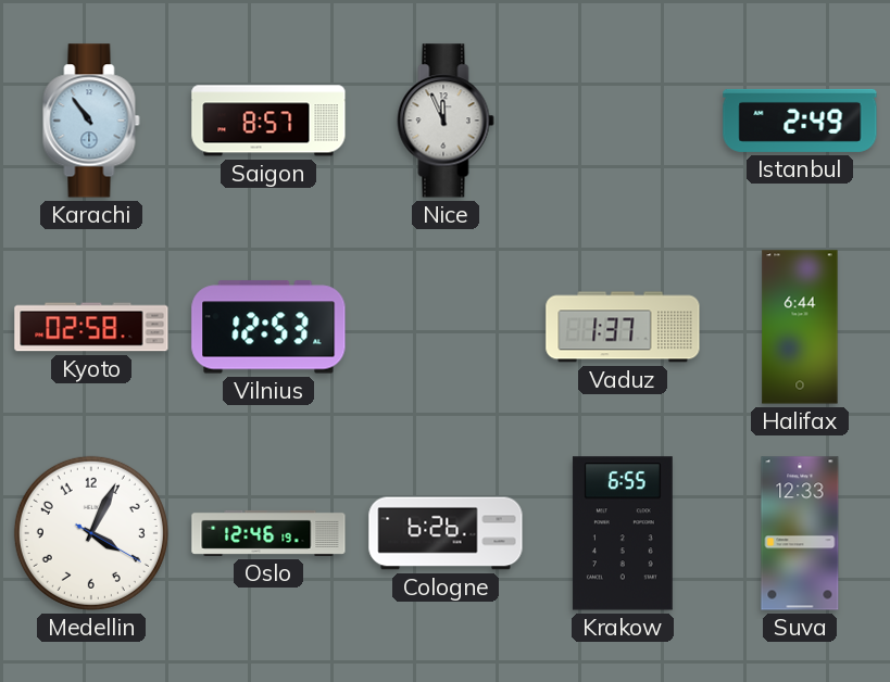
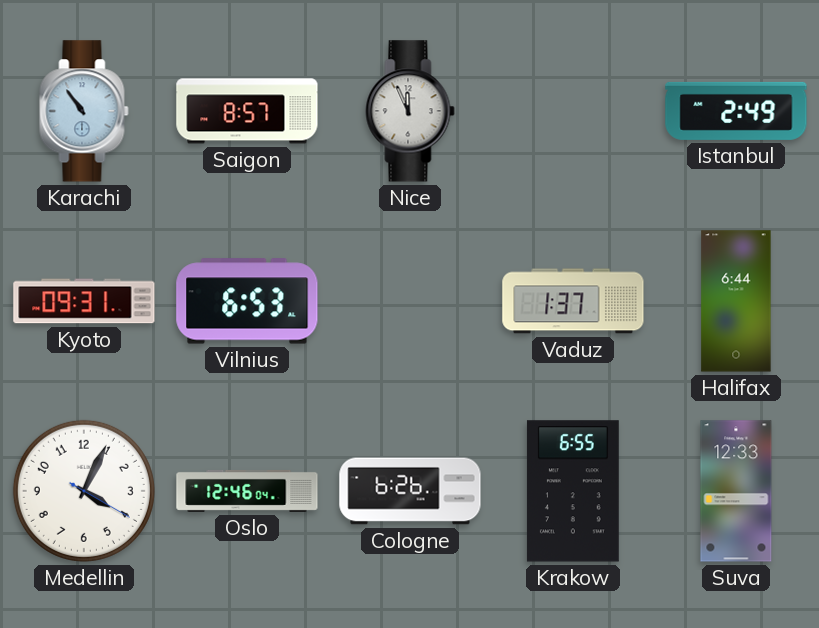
Kyoto: 02:58 -> 09:31
Vilnius: 12:53 -> 6:53
Oslo: 12:46:19 -> 12:46:04
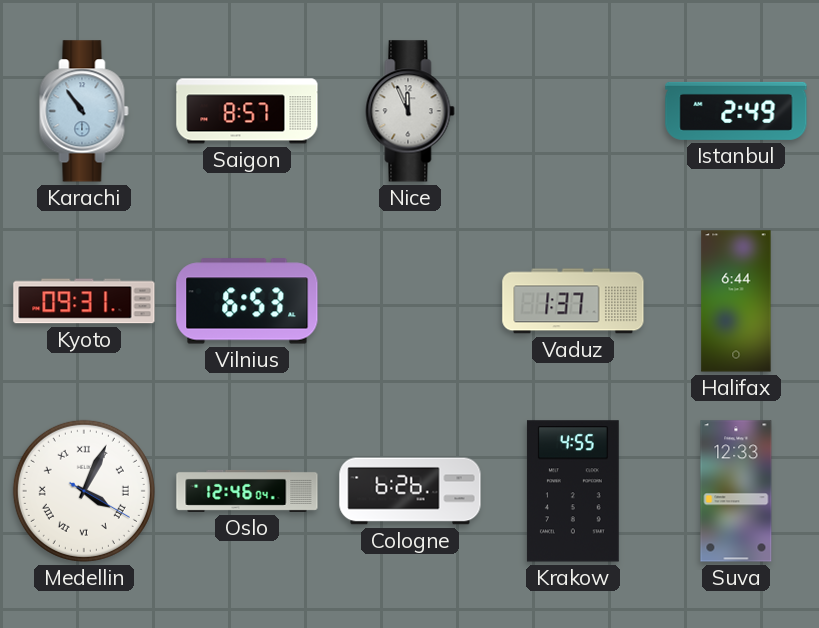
Medellin numerals: Arabic -> Roman
Krakow: 6:55 -> 4:55
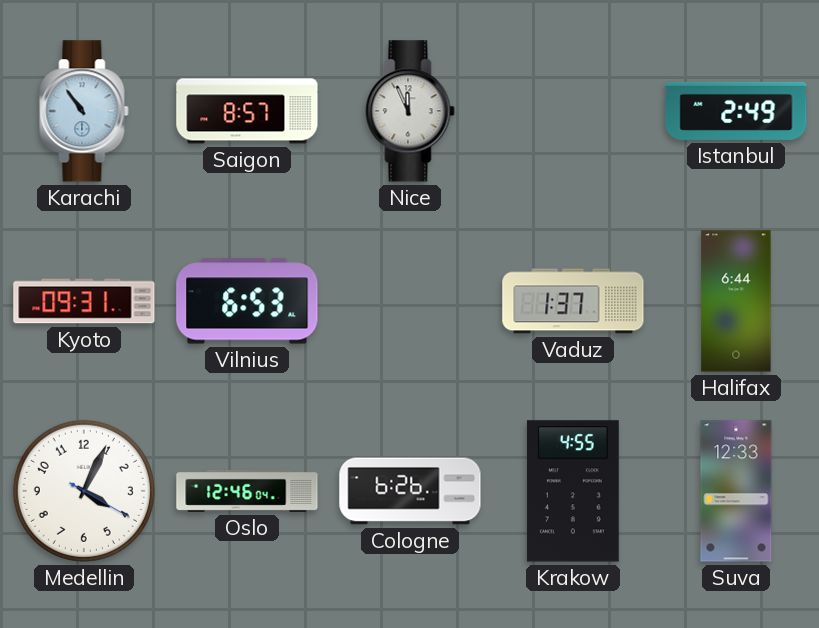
Medellin numerals: Roman -> Arabic
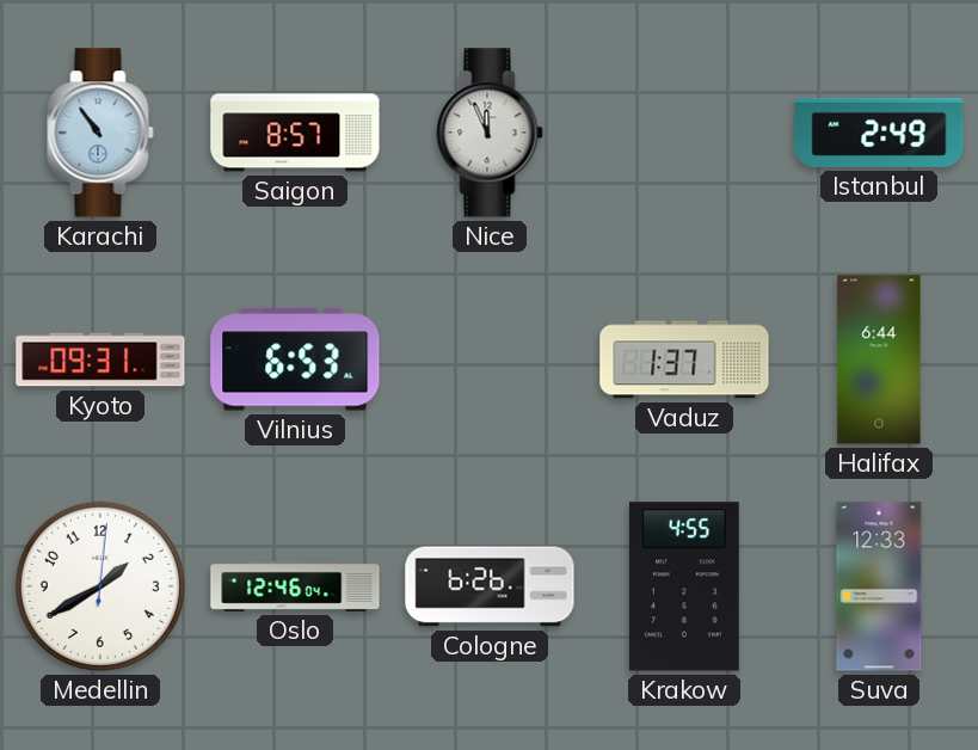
Medellin: 4:04 -> 1:40
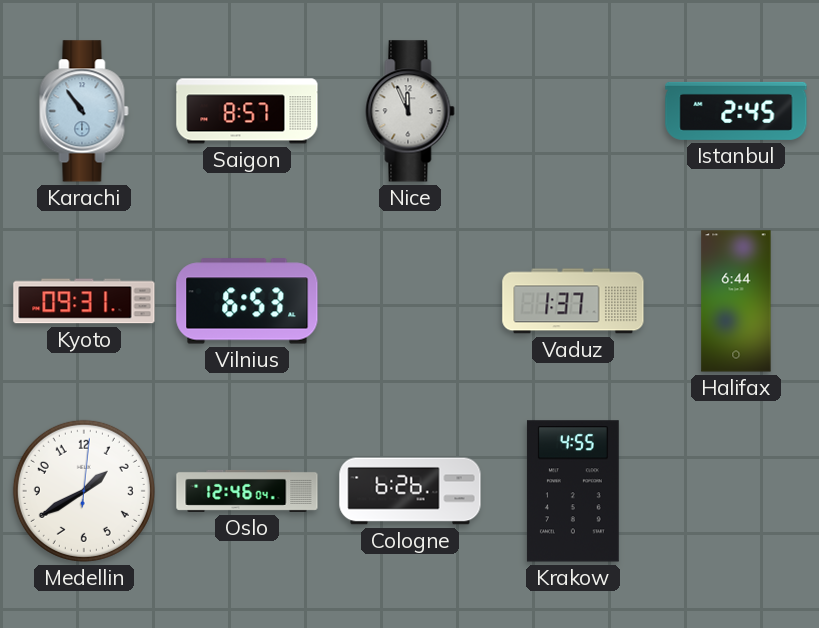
Istanbul: 2:49 -> 2:45
Suva: 12:33 -> none
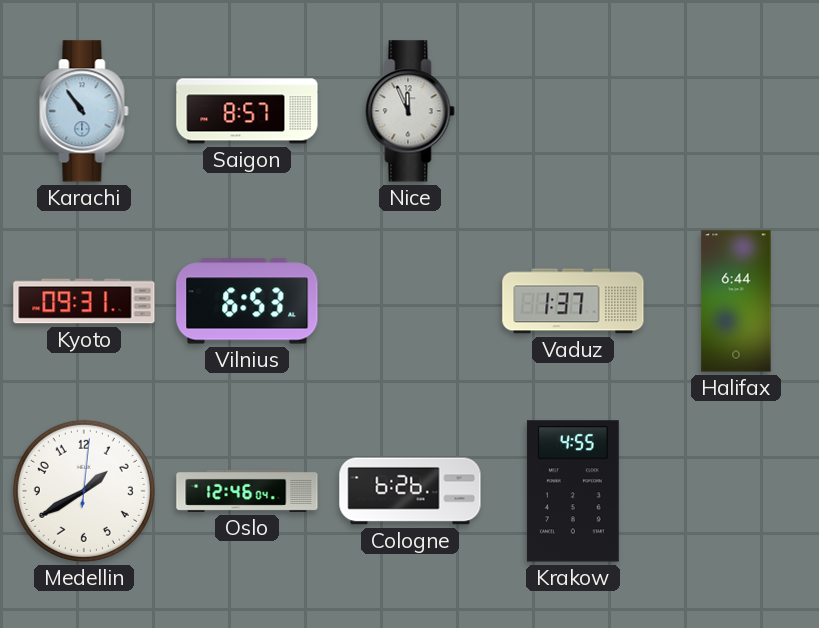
Istanbul: 2:45 -> none
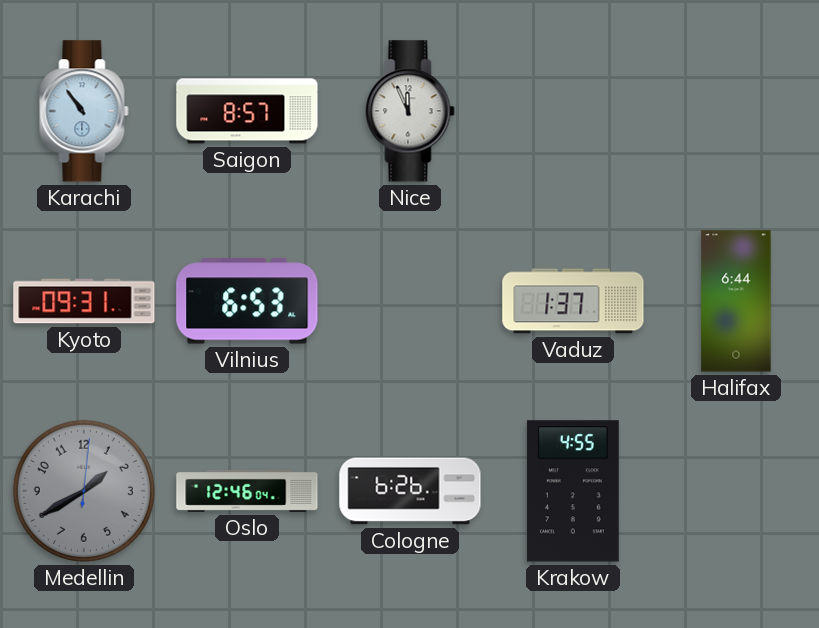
Medellin dial: white -> grey
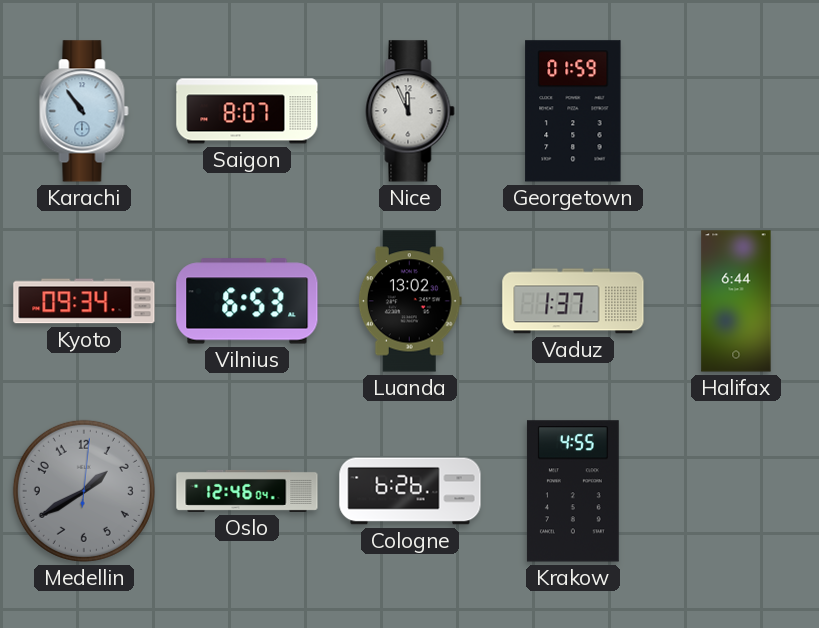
Saigon: 8:57 -> 8:07
Georgetown: none -> 01:59
Kyoto: 09:31 -> 09:34
Luanda: none -> 13:02
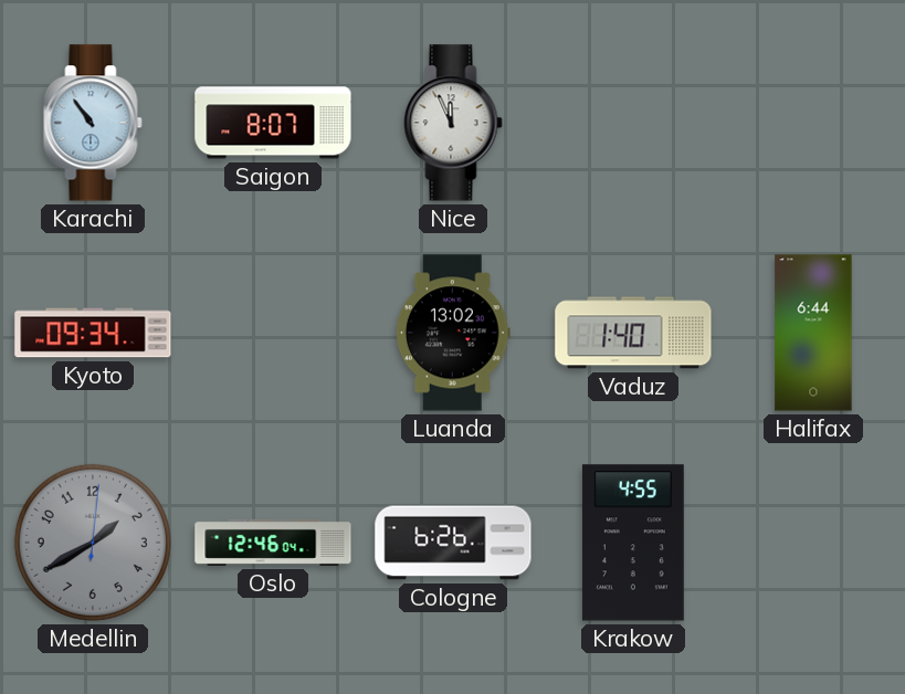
Georgetown: 01:59 -> none
Vilnius: 6:53 -> none
Vaduz: 1:37 -> 1:40
